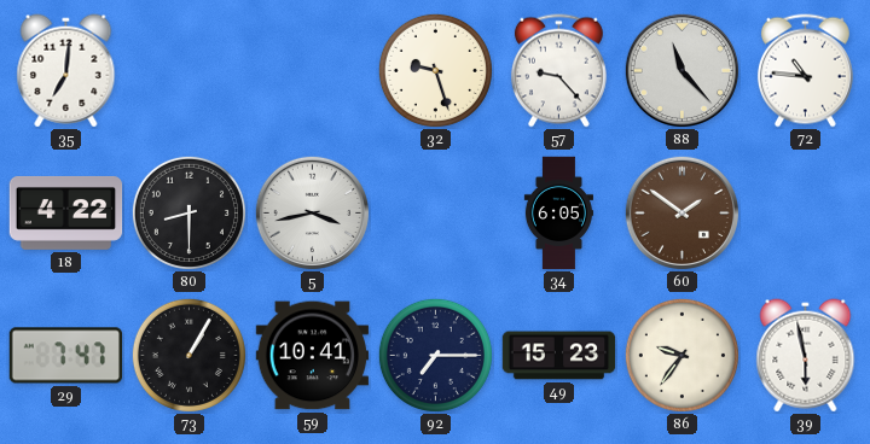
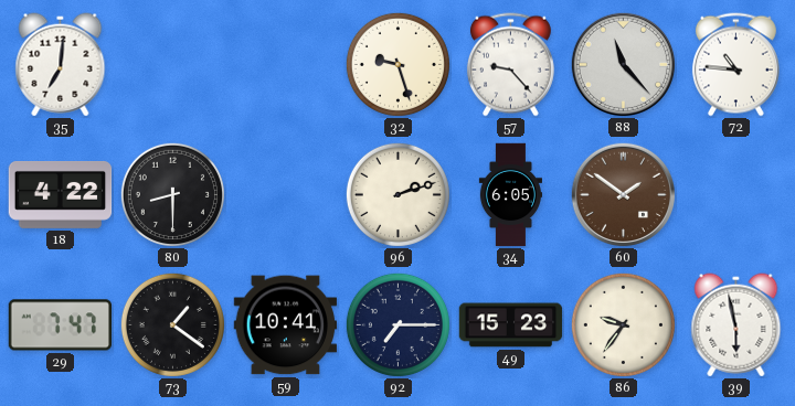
5: 3:43 -> none
96: none -> 2:12
73: 1:05 -> 1:21
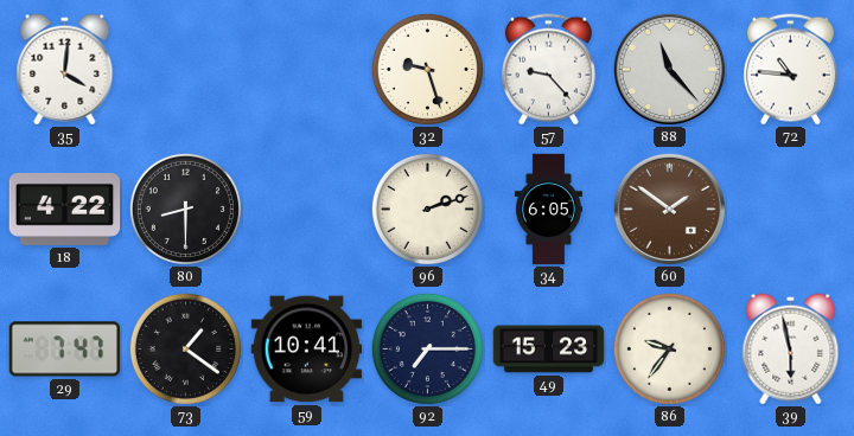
35: 7:01 -> 4:01
